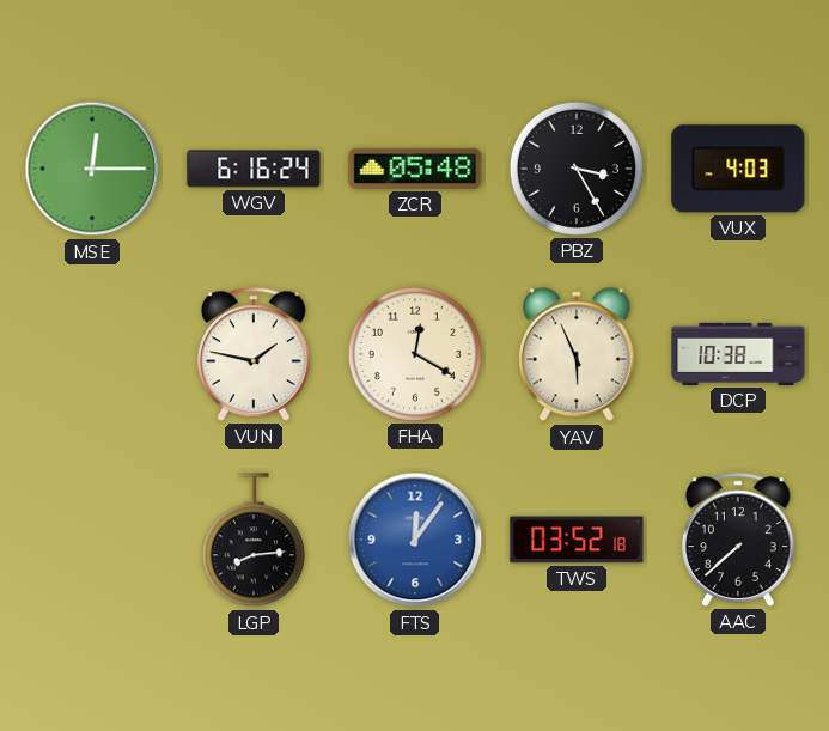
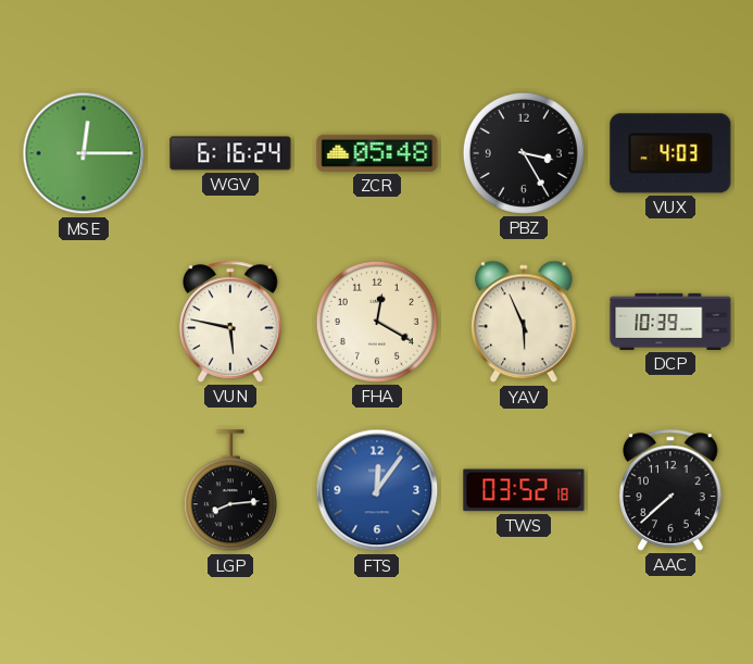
VUN: 1:47 -> 5:47
DCP: 10:38 -> 10:39
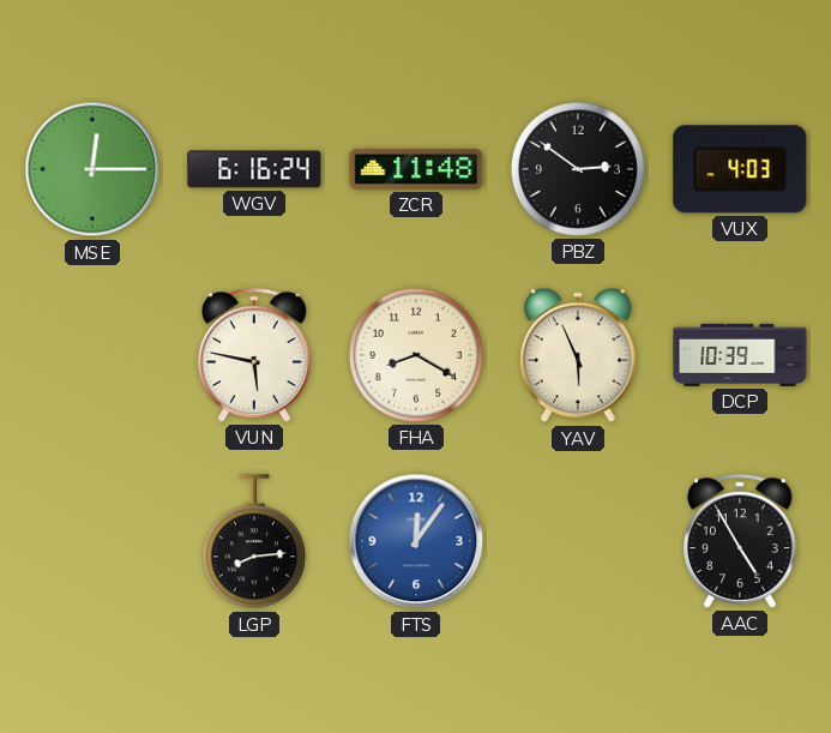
ZCR: 05:48 -> 11:48
PBZ: 3:25 -> 2:51
FHA: 12:20 -> 8:20
TWS: 03:52 -> none
AAC: 7:38 -> 4:55
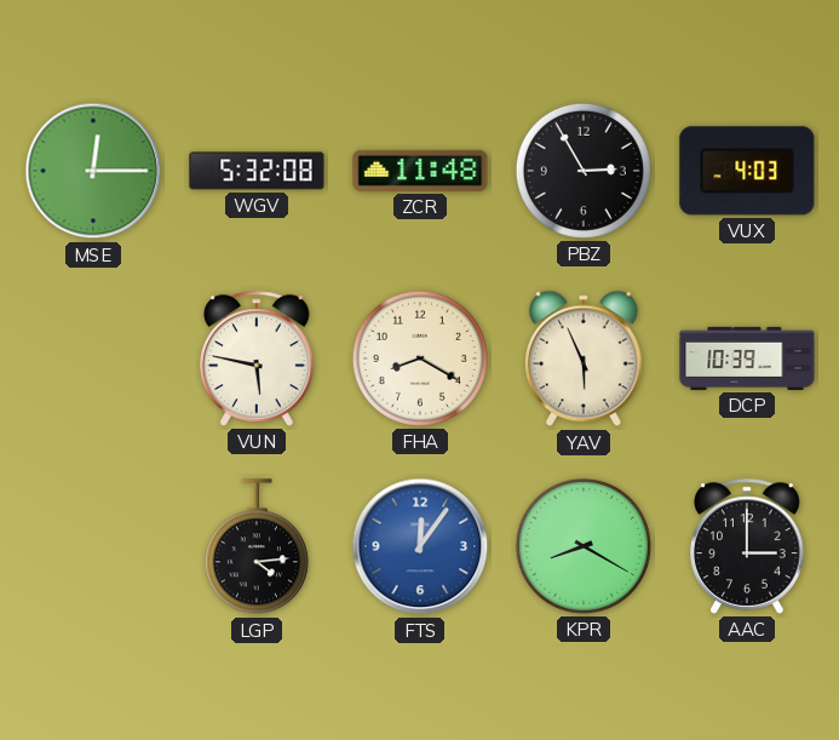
WGV: 6:16 -> 5:32
PBZ: 2:51 -> 2:55
LGP: 8:14 -> 4:14
KPR: none -> 8:20
AAC: 4:55 -> 3:00
